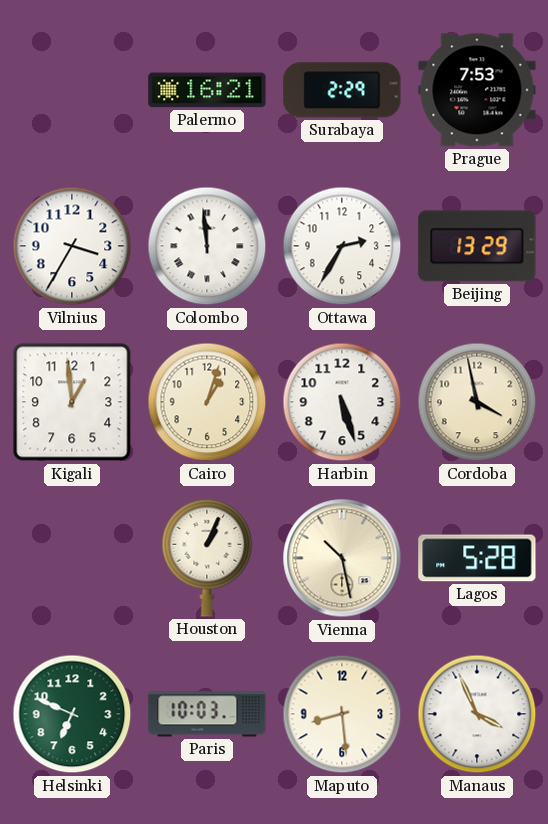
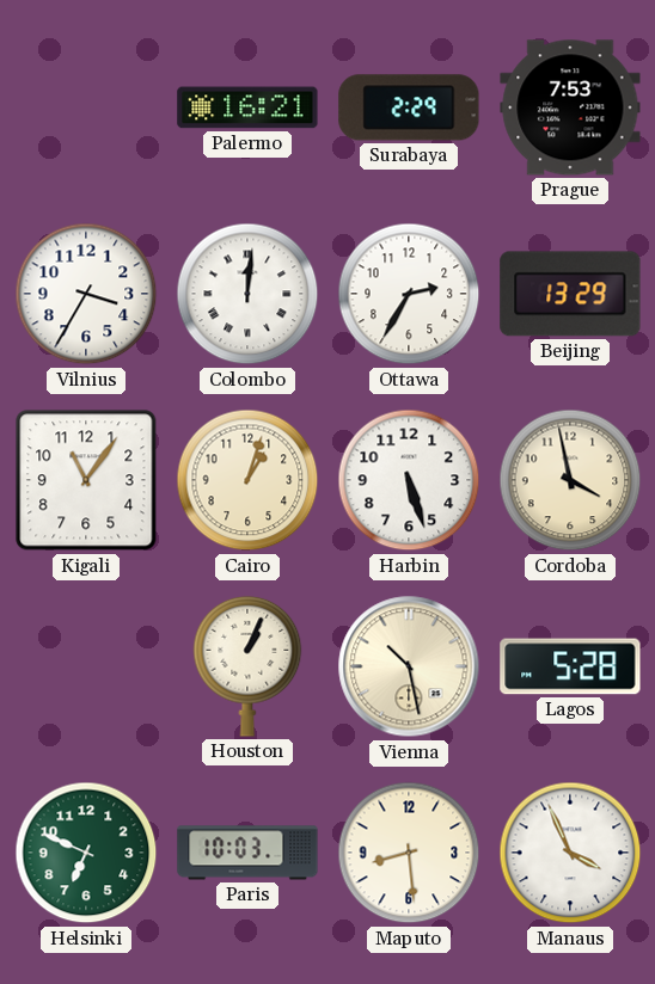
Colombo: 11:59 -> 12:01
Kigali: 12:59 -> 11:06
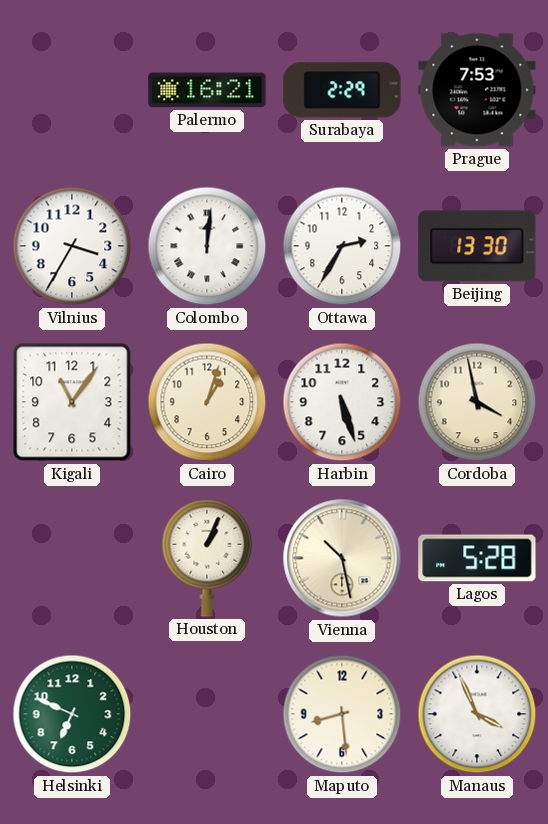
Beijing: 13:29 -> 13:30
Paris: 10:03 -> none
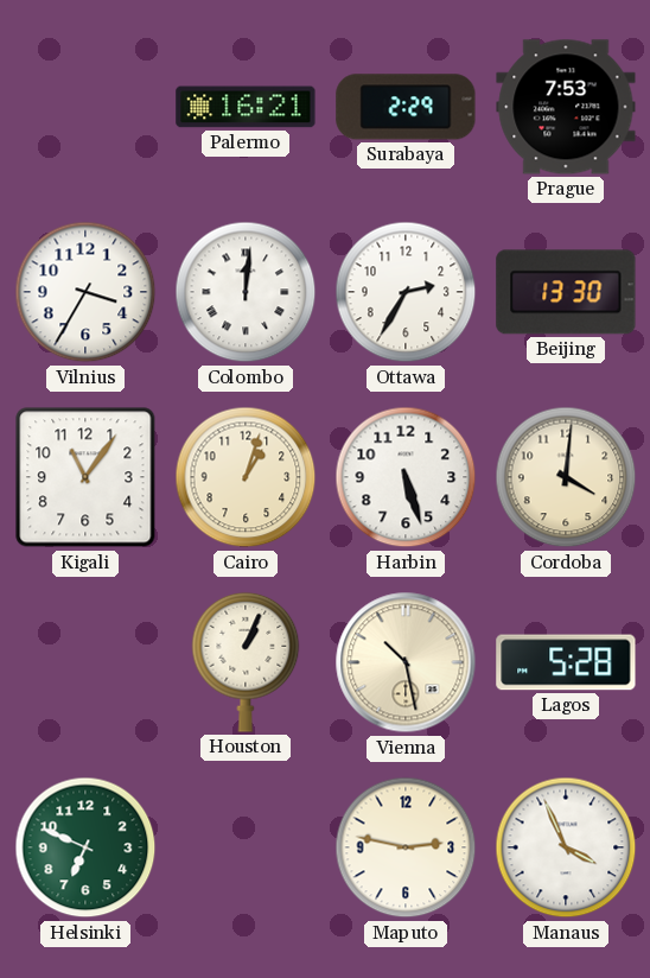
Cordoba: 3:58 -> 4:01
Maputo: 8:29 -> 2:47
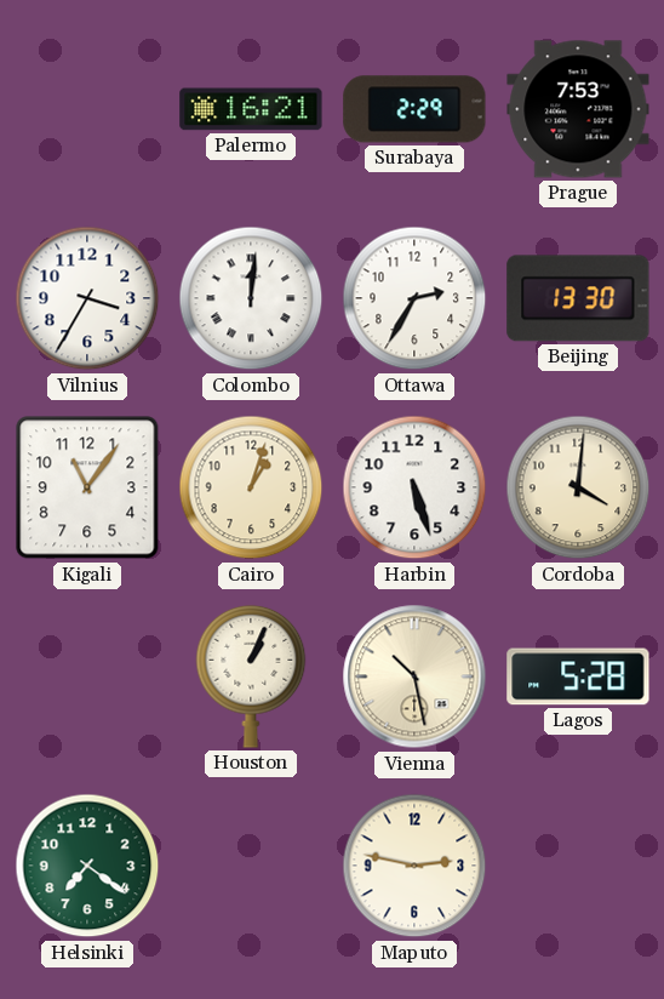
Helsinki: 6:49 -> 7:21
Manaus: 3:56 -> none
